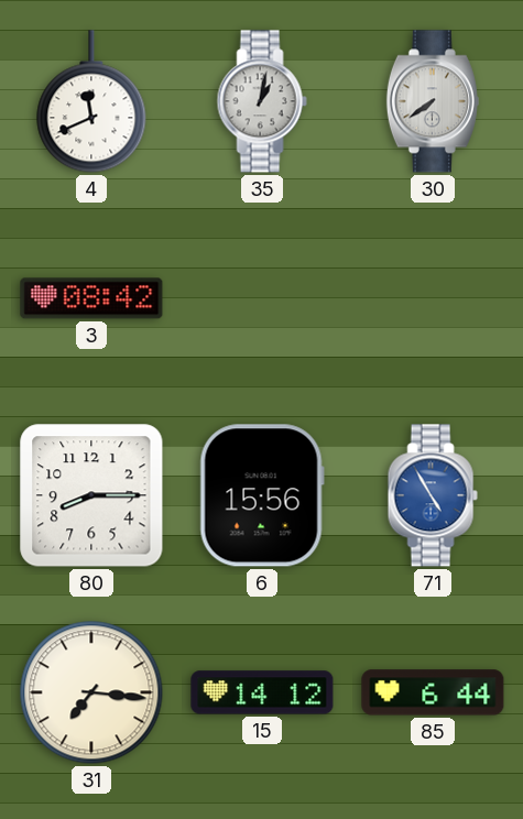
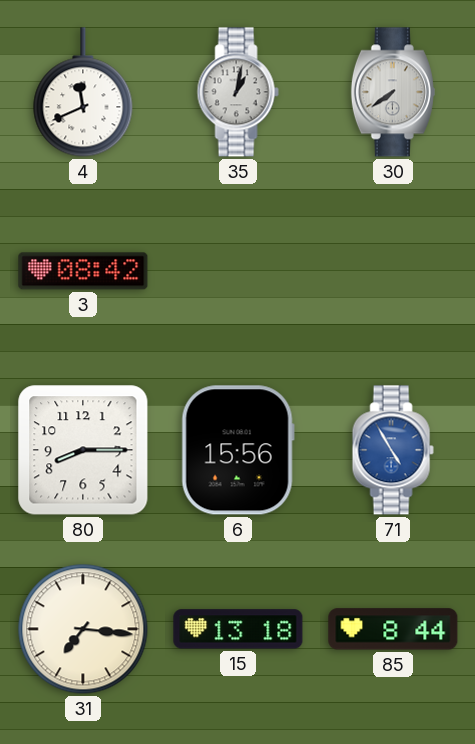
15: 14:12 -> 13:18
85: 6:44 -> 8:44
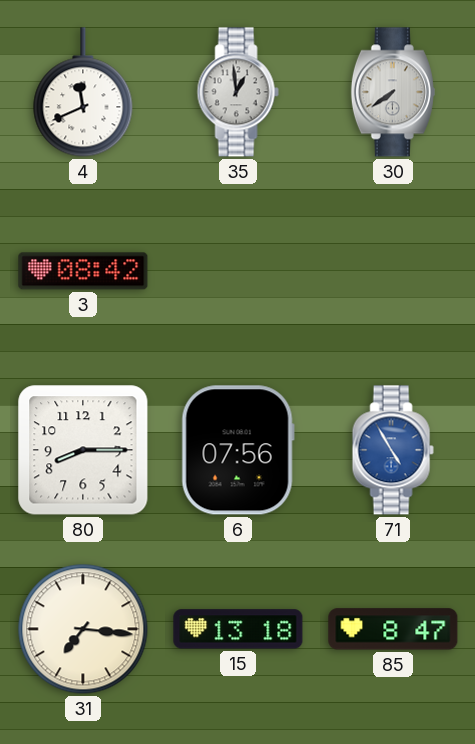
35: 1:02 -> 12:59
6: 15:56 -> 07:56
85: 8:44 -> 8:47
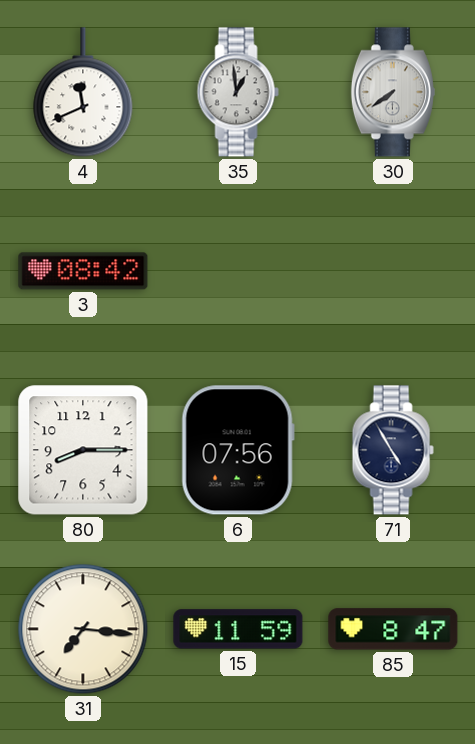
71 dial: blue -> navy
15: 13:18 -> 11:59
